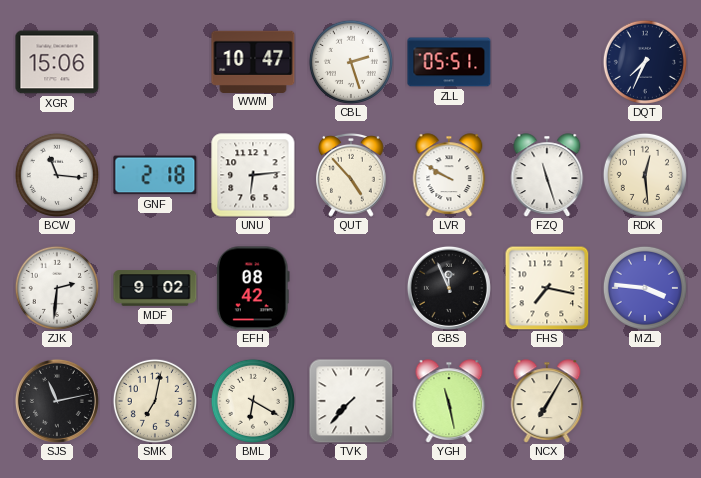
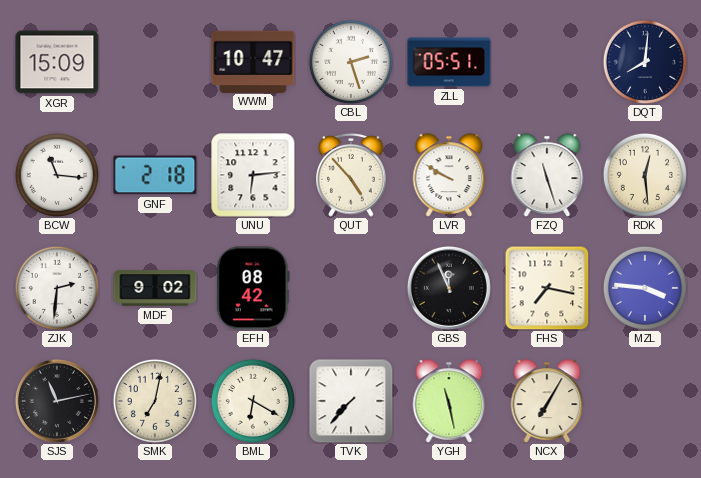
XGR: 15:06 -> 15:09
DQT: 7:34 -> 8:01
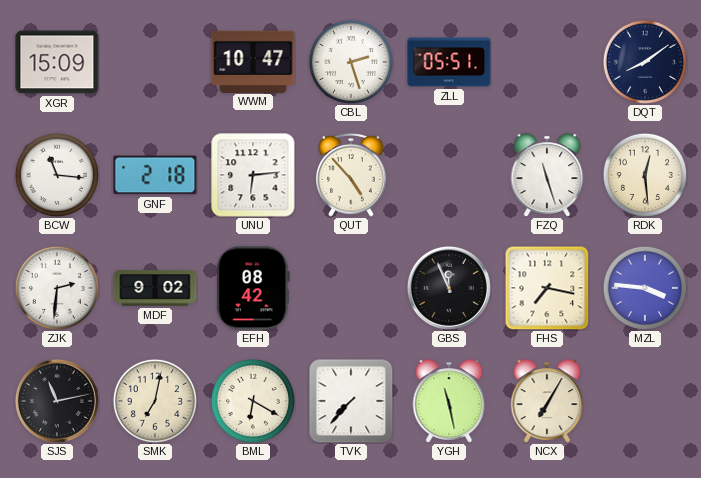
DQT: 8:01 -> 8:09
LVR: 9:50 -> none
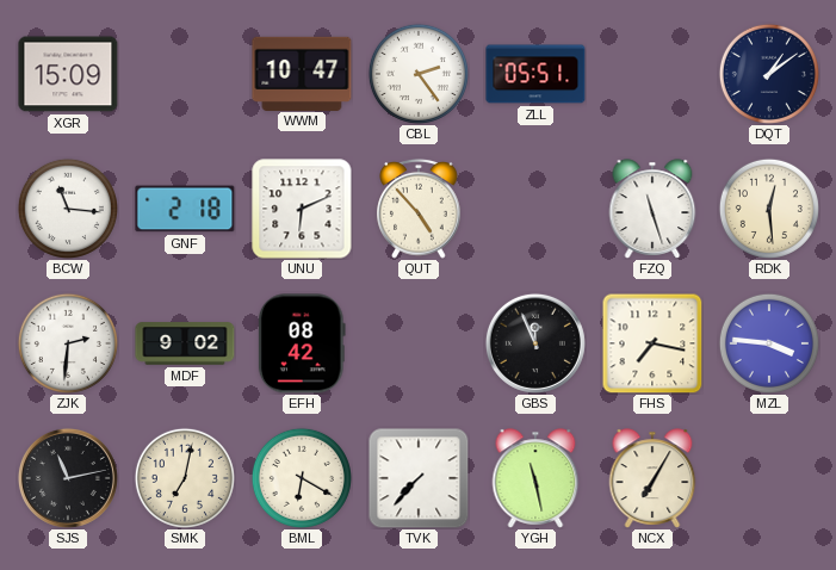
CBL: 2:27 -> 2:24
DQT: 8:09 -> 1:09
UNU: 6:14 -> 6:11
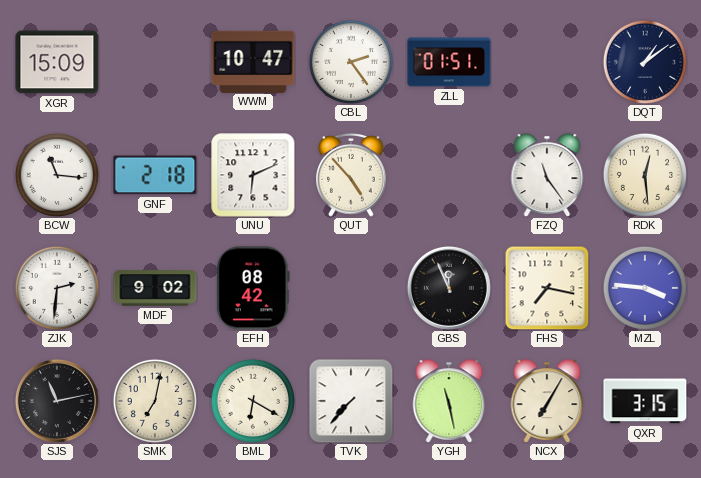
ZLL: 05:51 -> 01:51
FZQ: 11:27 -> 11:24
QXR: none -> 3:15
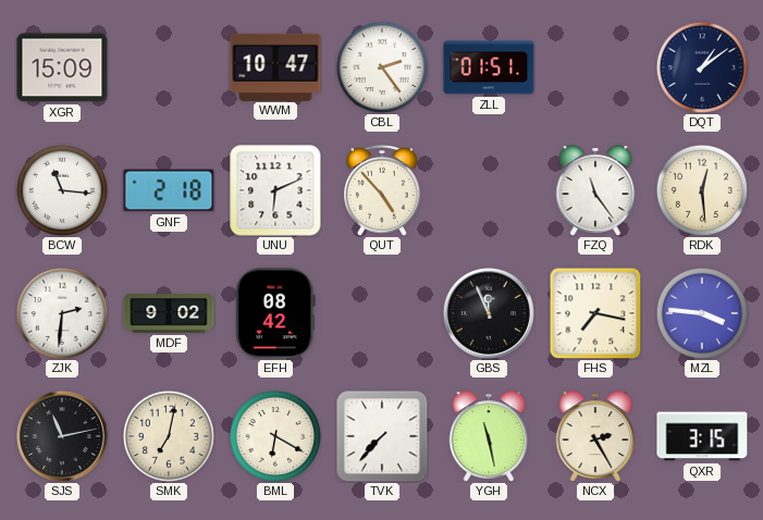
NCX: 7:05 -> 2:25
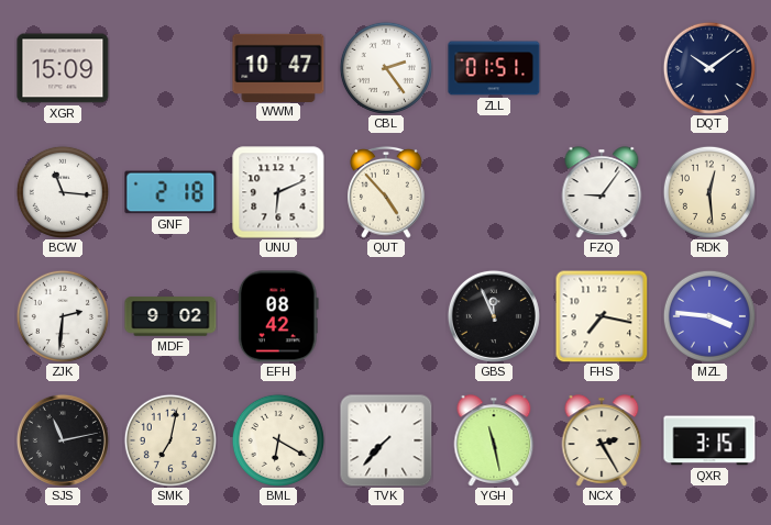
DQT: 1:09 -> 10:09
FZQ: 11:24 -> 9:06
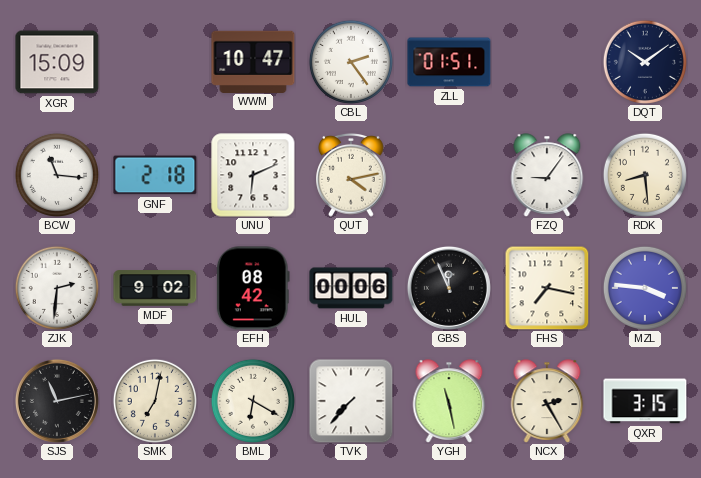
QUT: 4:53 -> 4:13
RDK: 12:29 -> 8:29
HUL: none -> 00:06
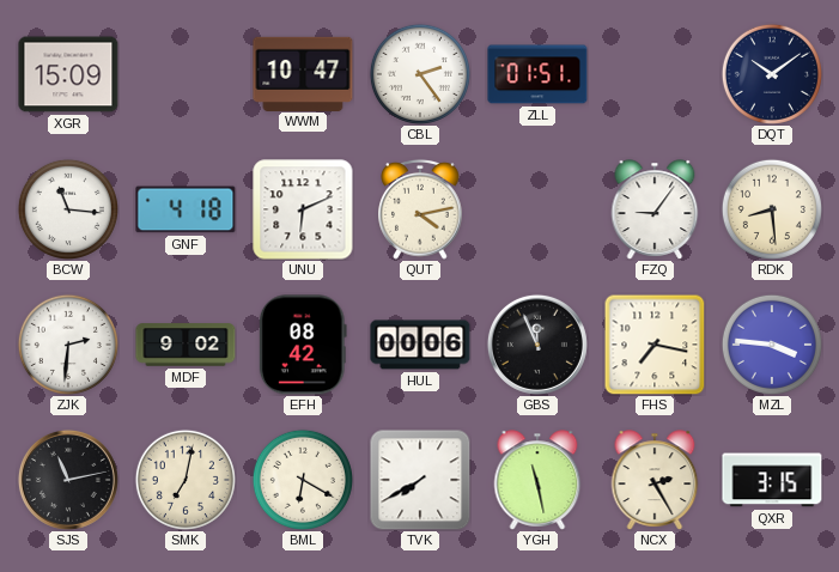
GNF: 2:18 -> 4:18
TVK: 7:37 -> 7:40
